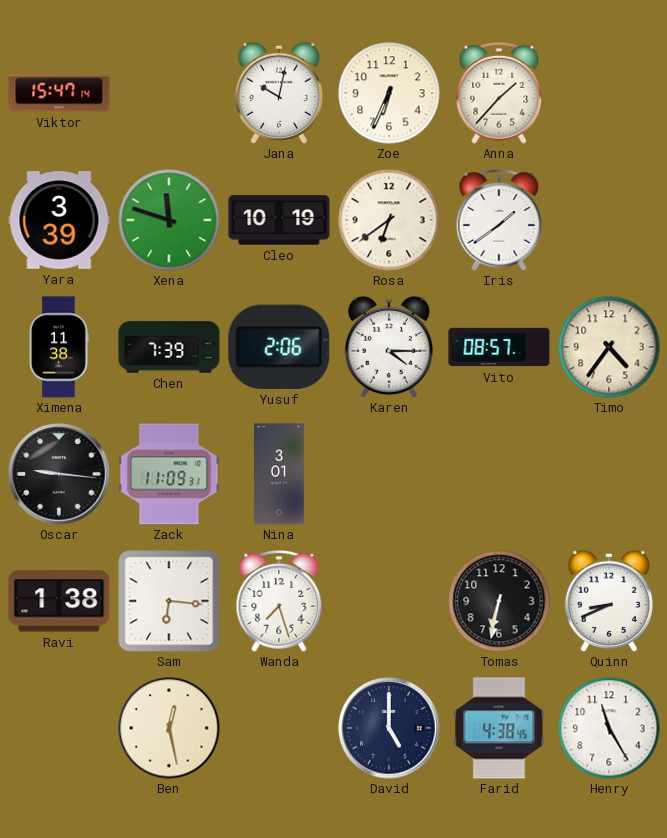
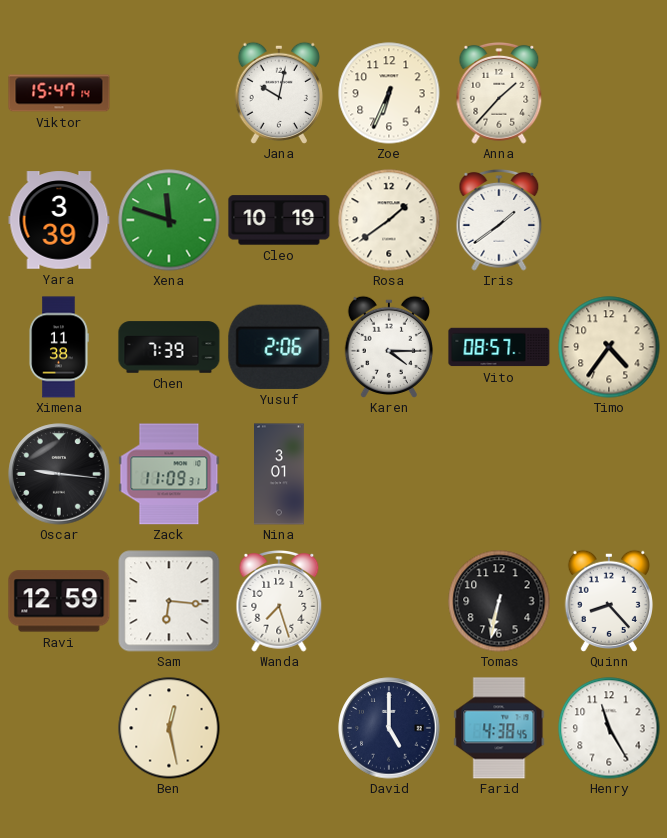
Rosa: 6:39 -> 1:39
Ravi: 1:38 -> 12:59
Quinn: 8:41 -> 8:23
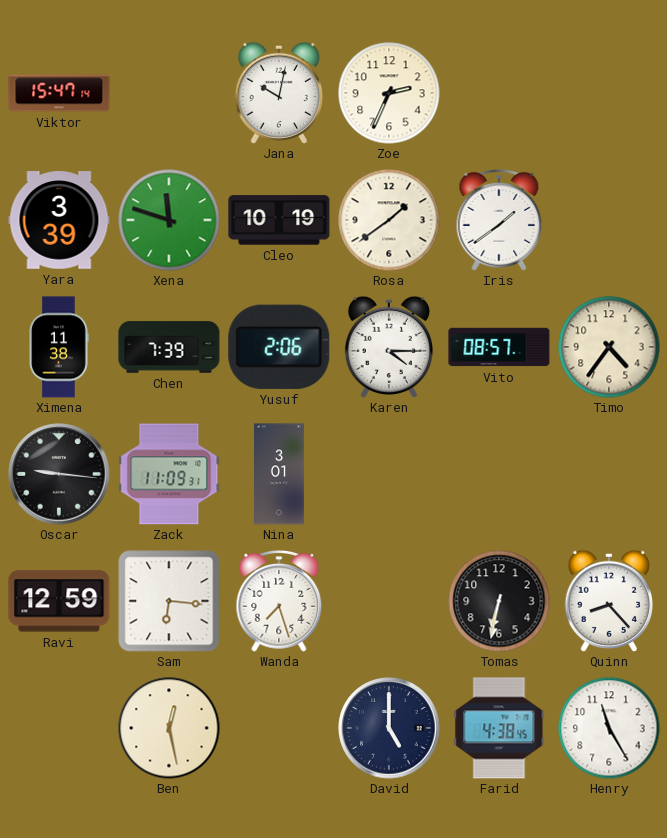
Zoe: 6:34 -> 2:34
Anna: 1:37 -> none
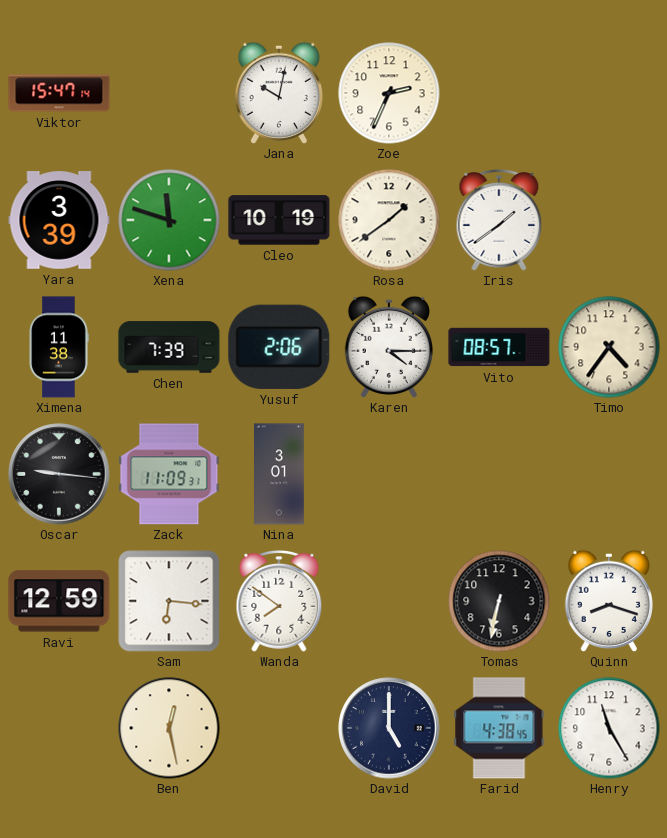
Wanda: 7:27 -> 7:51
Quinn: 8:23 -> 8:18
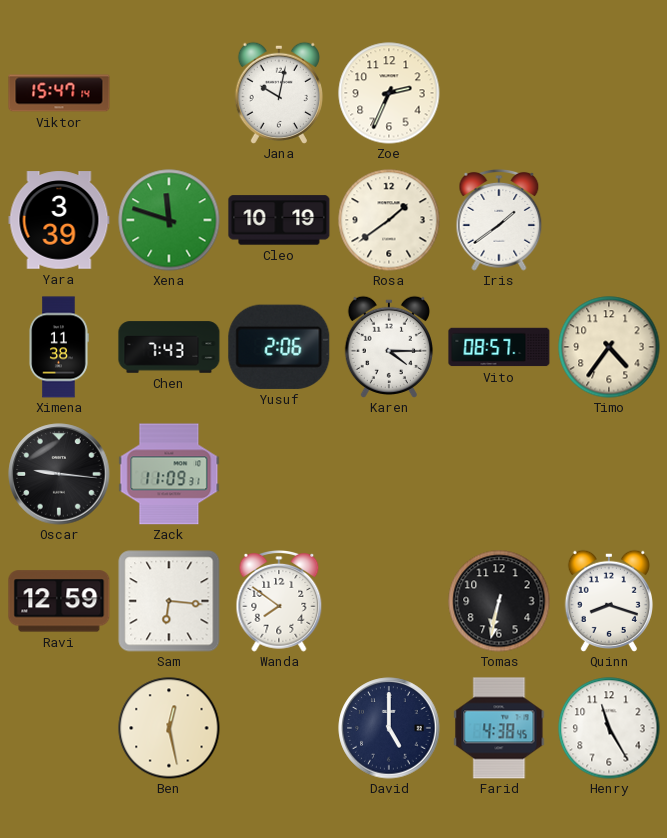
Chen: 7:39 -> 7:43
Nina: 3:01 -> none
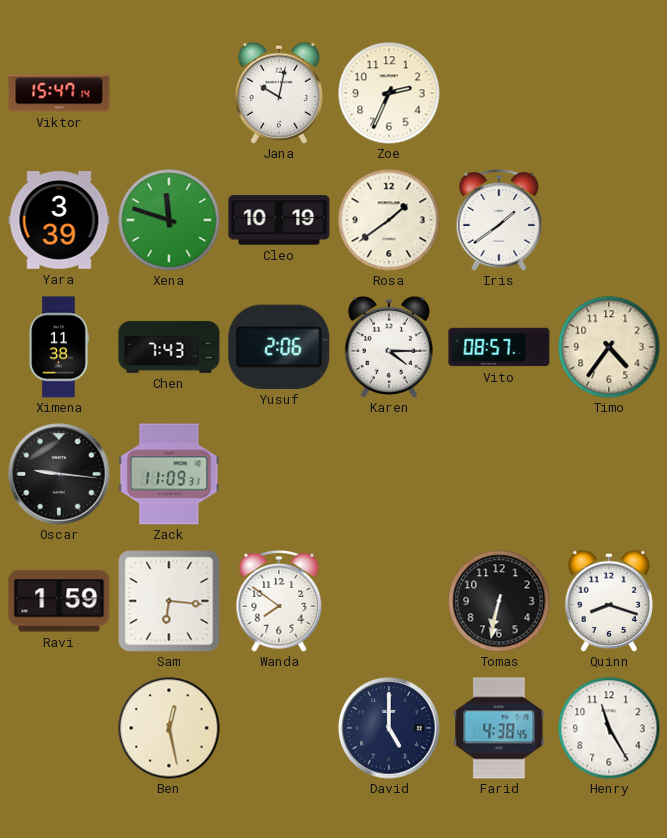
Ravi: 12:59 -> 1:59
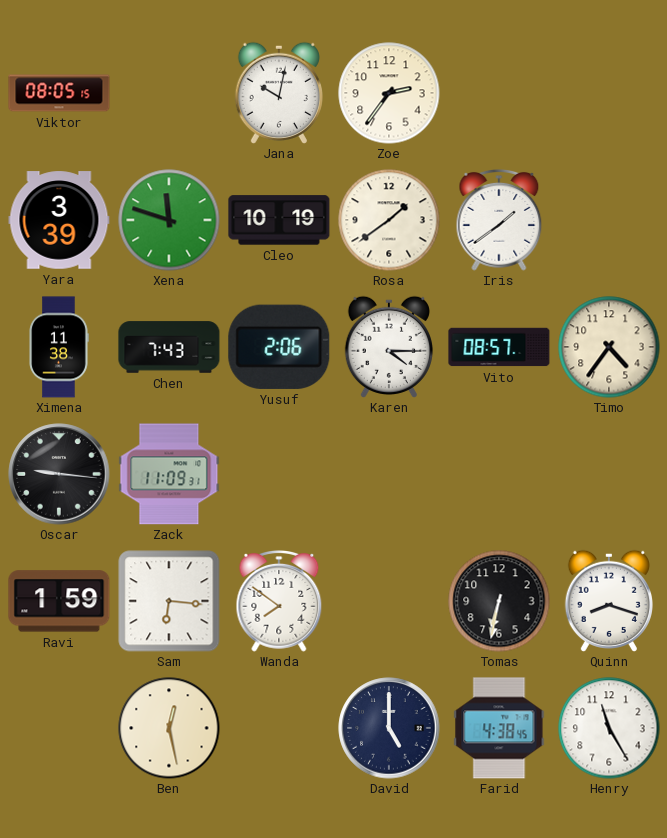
Viktor: 15:47 -> 08:05
Zoe: 2:34 -> 2:36
